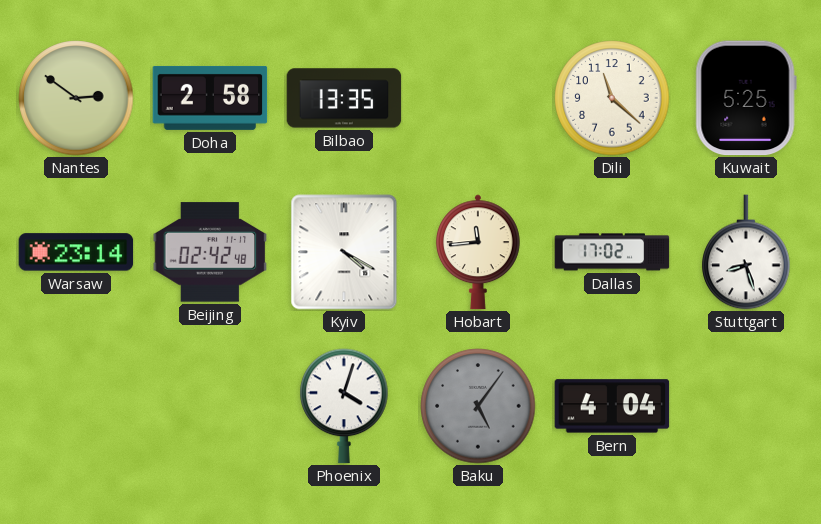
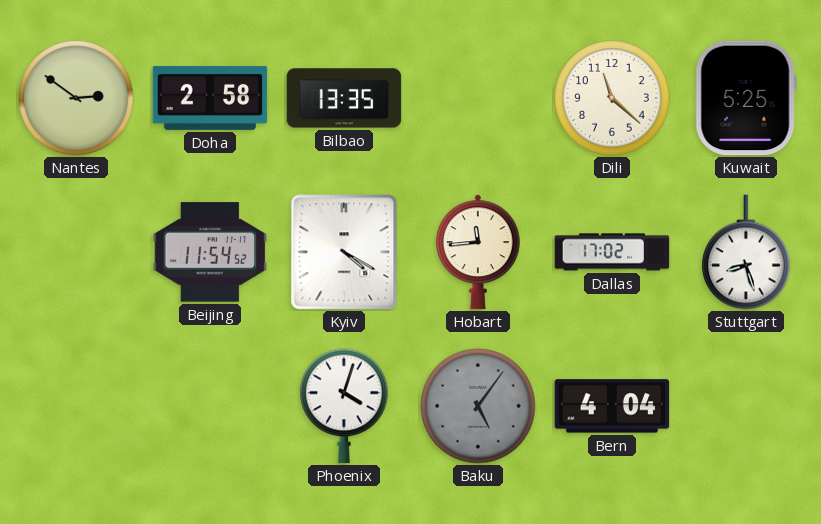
Warsaw: 23:14 -> none
Beijing: 02:42 -> 11:54
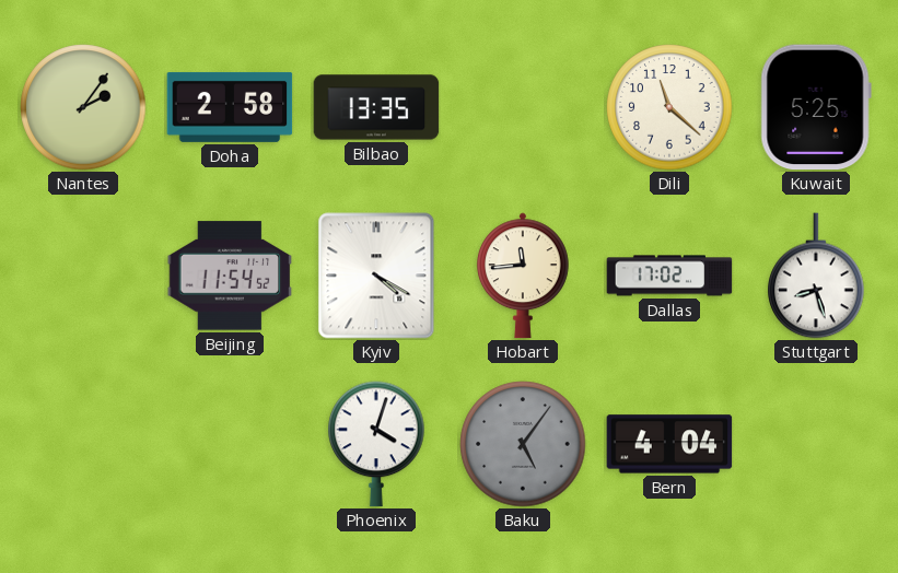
Nantes: 2:51 -> 2:06
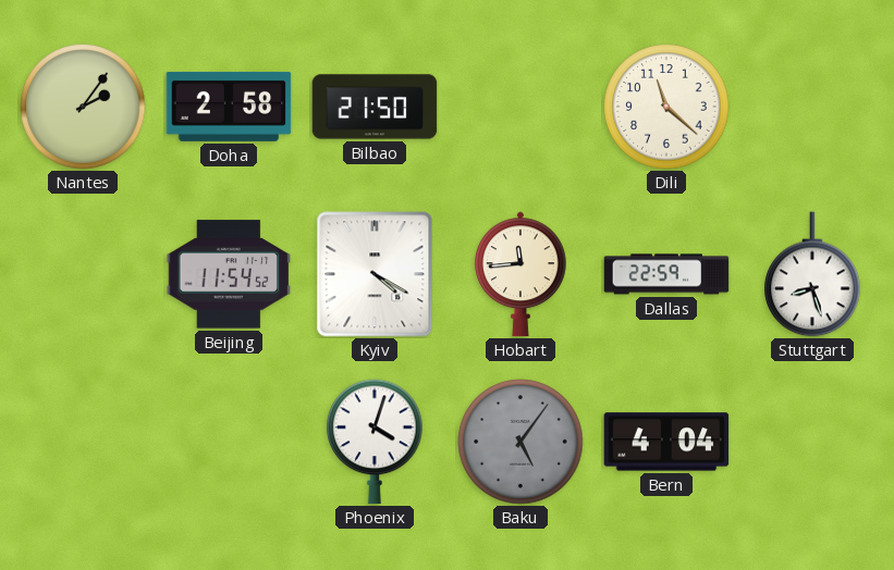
Bilbao: 13:35 -> 21:50
Kuwait: 5:25 -> none
Dallas: 17:02 -> 22:59
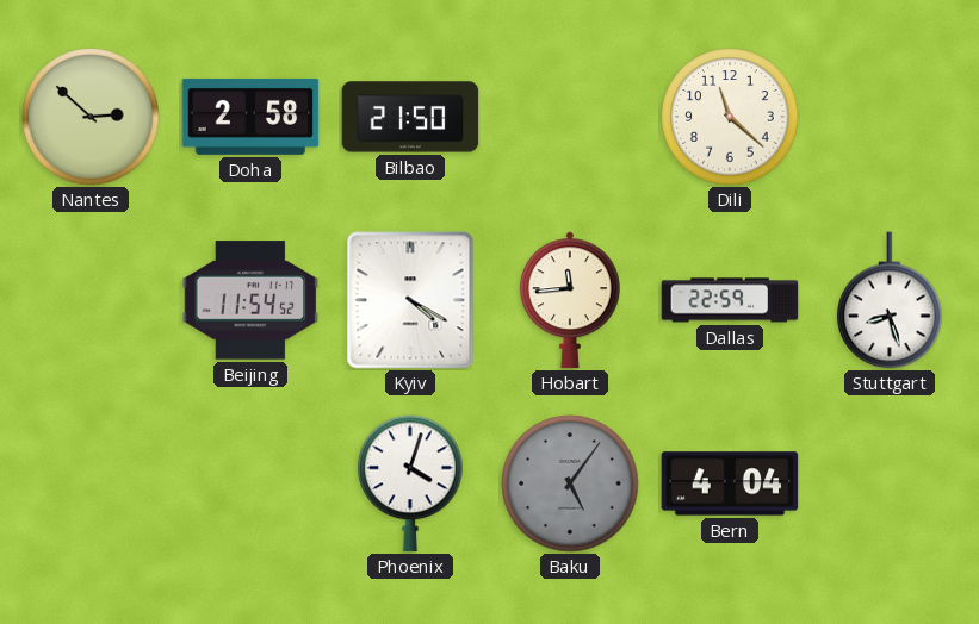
Nantes: 2:06 -> 2:52
